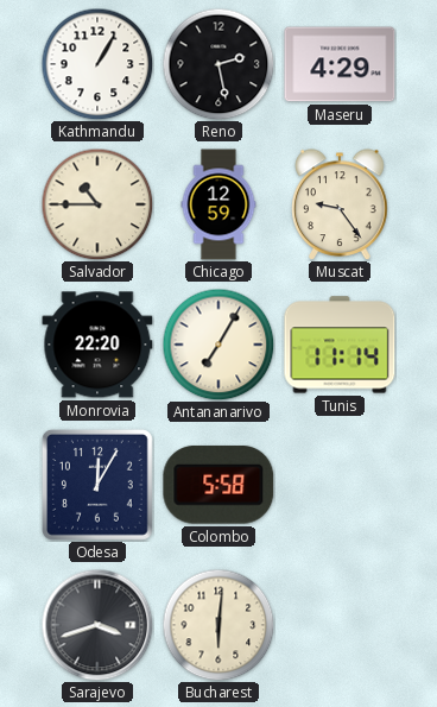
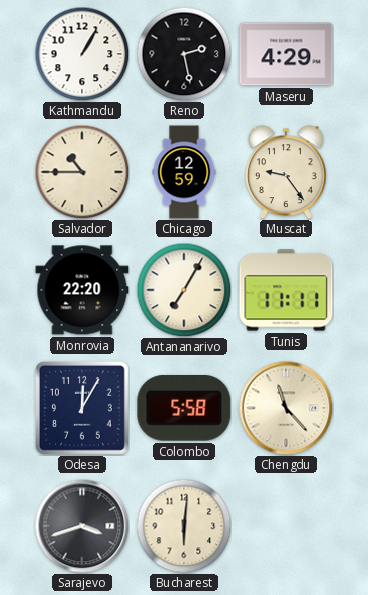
Tunis: 11:14 -> 11:11
Chengdu: none -> 11:23
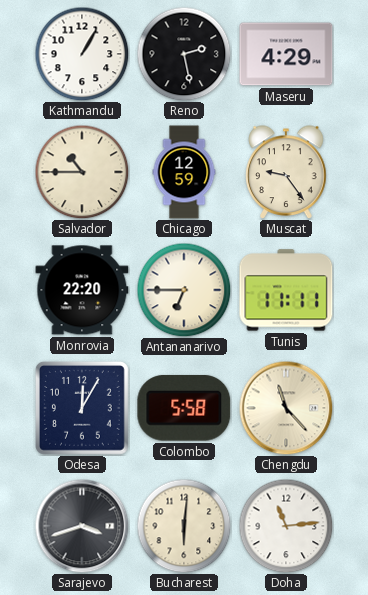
Antananarivo: 7:05 -> 6:45
Doha: none -> 11:14
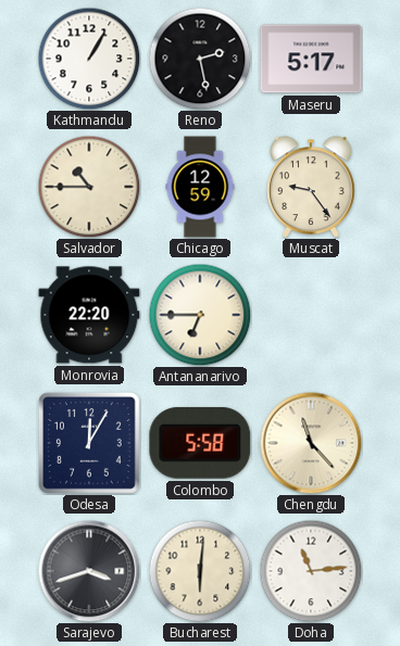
Maseru: 4:29 -> 5:17
Tunis: 11:11 -> none
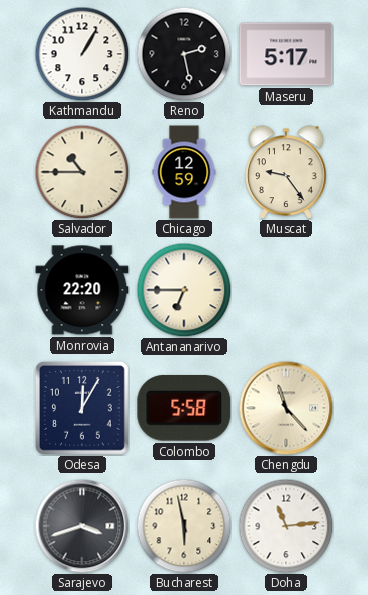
Bucharest: 6:01 -> 5:58
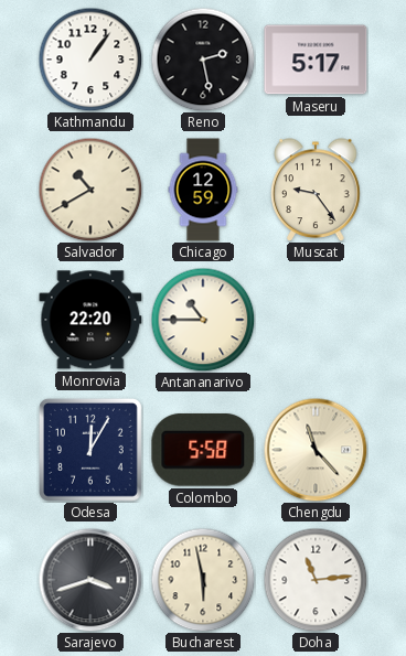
Kathmandu: 1:05 -> 1:06
Salvador: 10:45 -> 10:40
Antananarivo: 6:45 -> 10:45
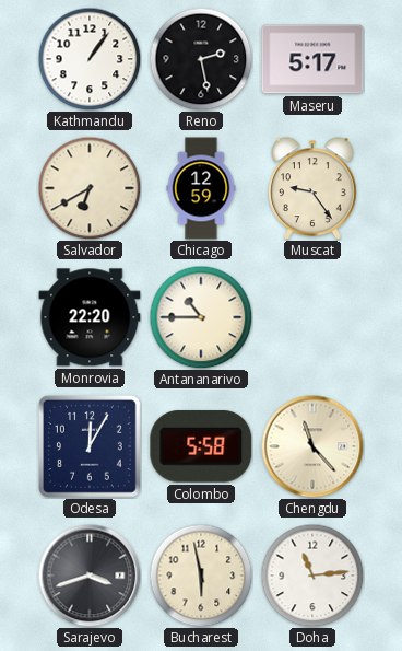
Salvador: 10:40 -> 6:40
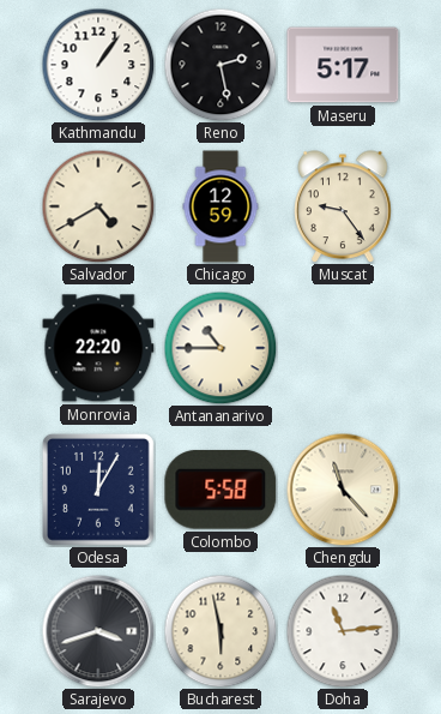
Salvador: 6:40 -> 4:40
